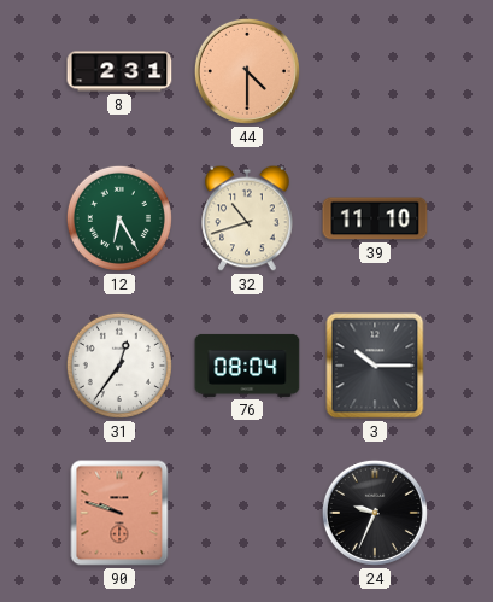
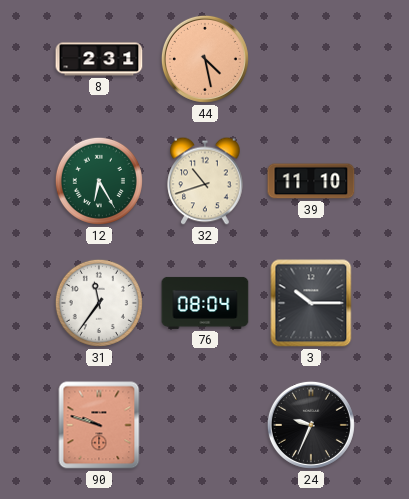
44: 4:30 -> 4:28
31: 12:36 -> 11:36
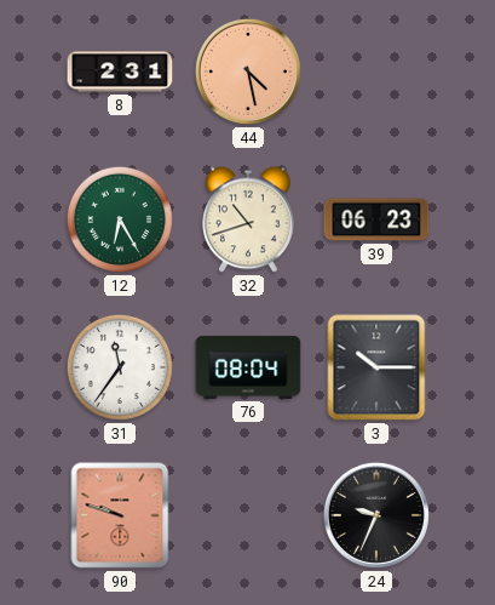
39: 11:10 -> 06:23
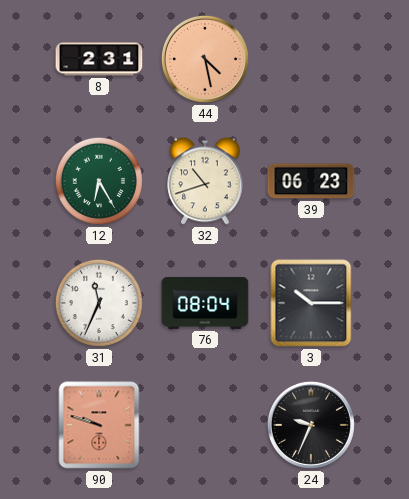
31: 11:36 -> 11:34
